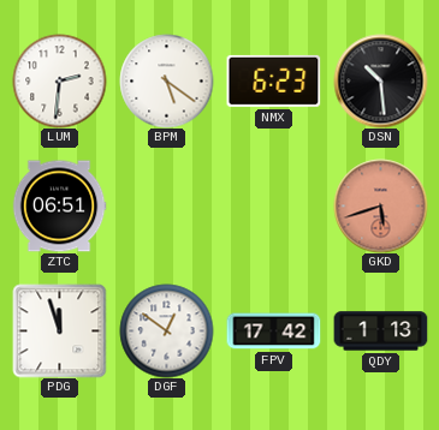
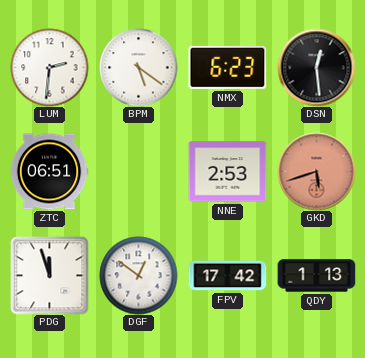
DSN: 10:29 -> 12:29
NNE: none -> 2:53
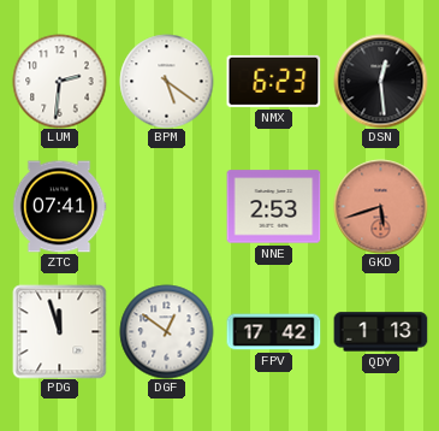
ZTC: 06:51 -> 07:41
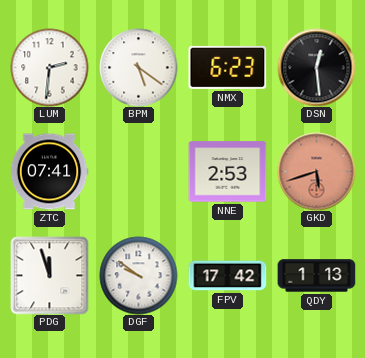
DGF: 12:51 -> 9:51
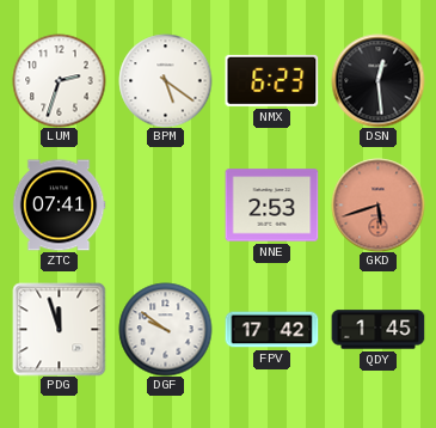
LUM: 2:31 -> 2:33
QDY: 1:13 -> 1:45
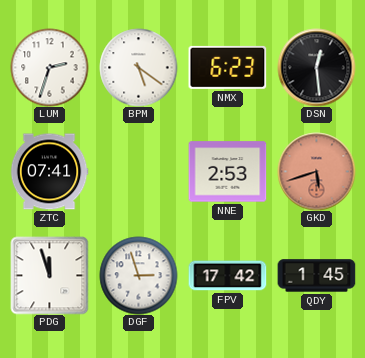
DGF: 9:51 -> 2:57
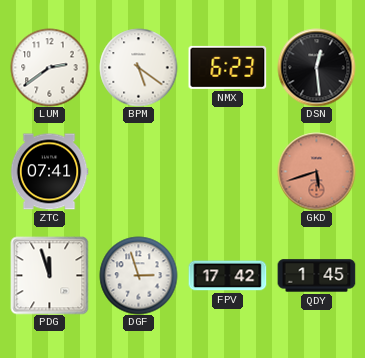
LUM: 2:33 -> 2:39
NNE: 2:53 -> none
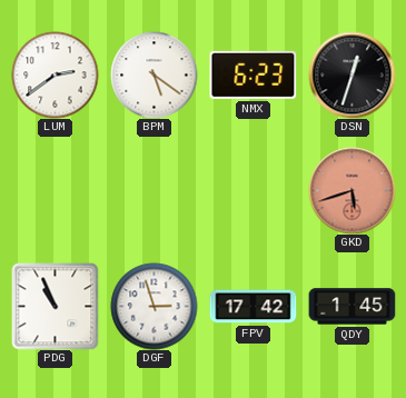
DSN: 12:29 -> 12:33
ZTC: 07:41 -> none
PDG: 11:57 -> 10:56
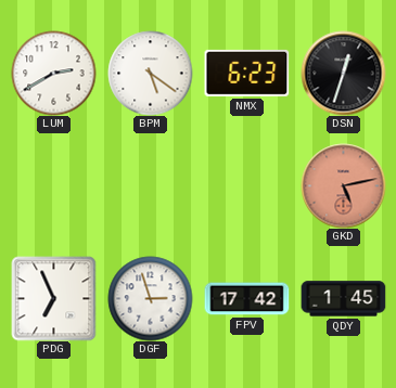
LUM: 2:39 -> 2:40
GKD: 5:42 -> 5:13
PDG: 10:56 -> 6:56
